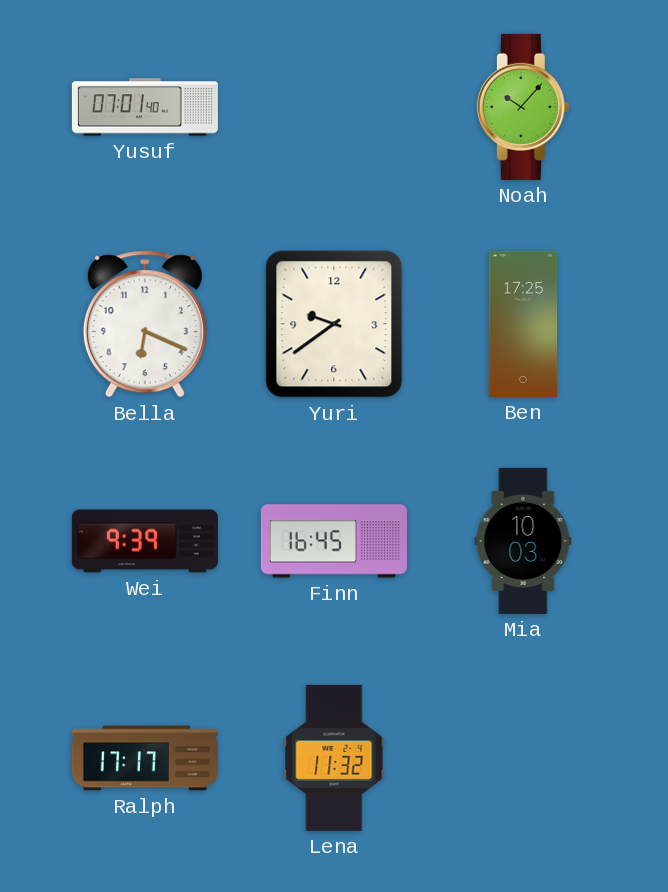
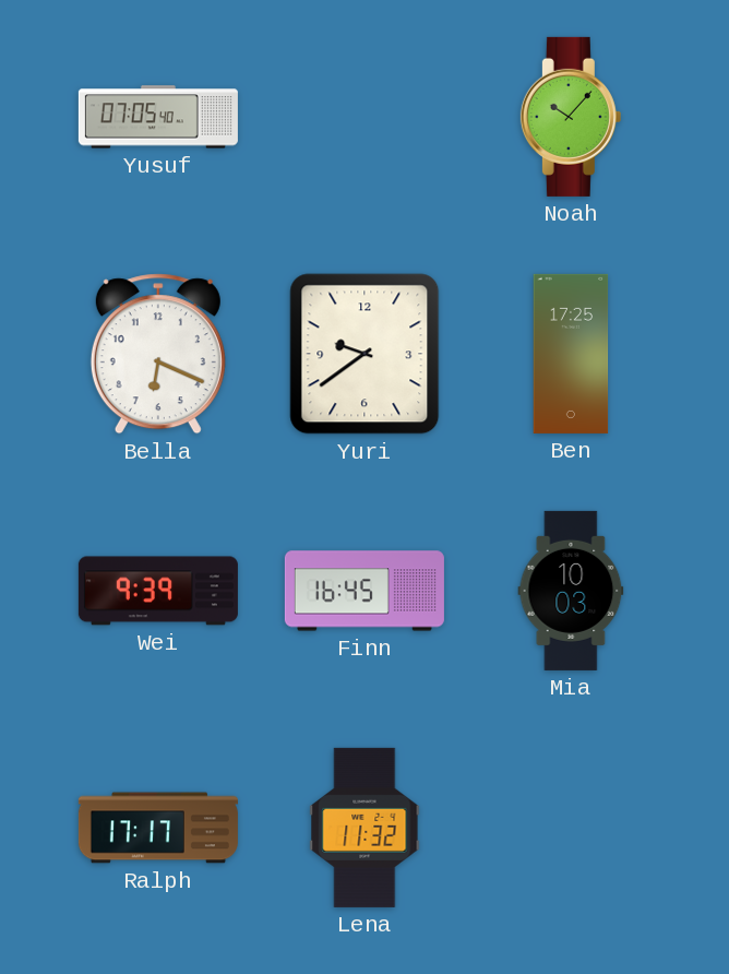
Yusuf: 07:01 -> 07:05
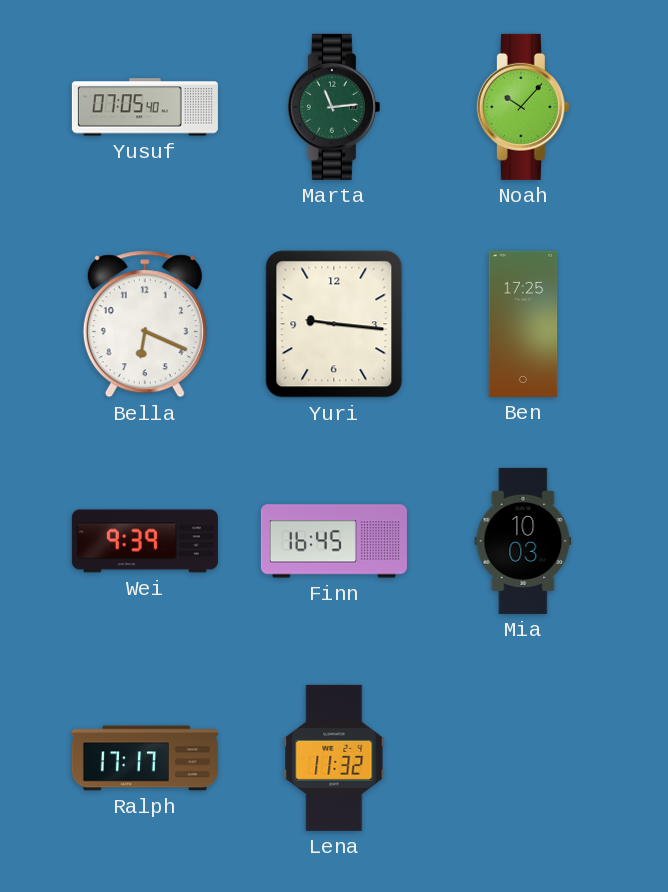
Marta: none -> 11:14
Yuri: 9:39 -> 9:16
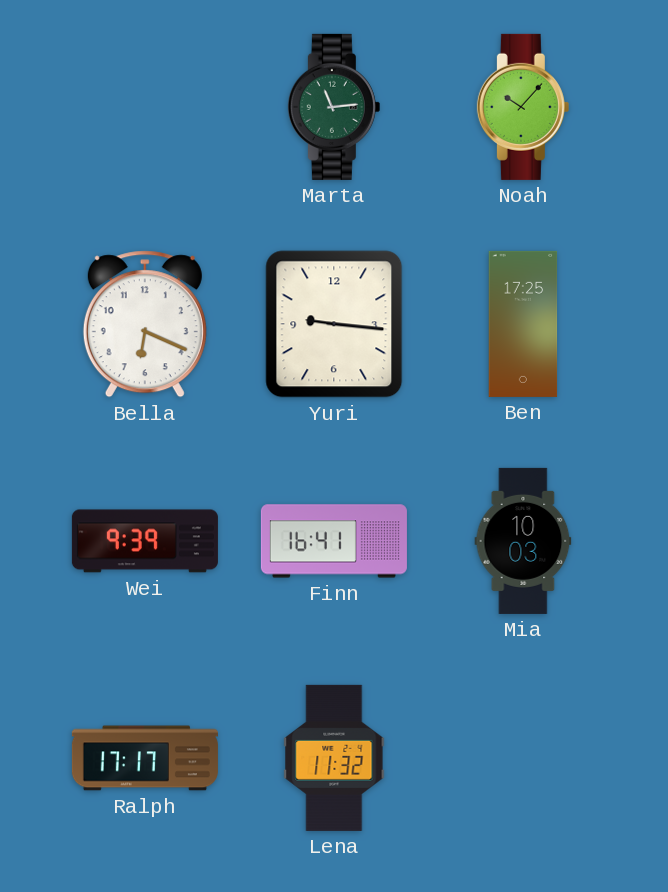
Yusuf: 07:05 -> none
Finn: 16:45 -> 16:41
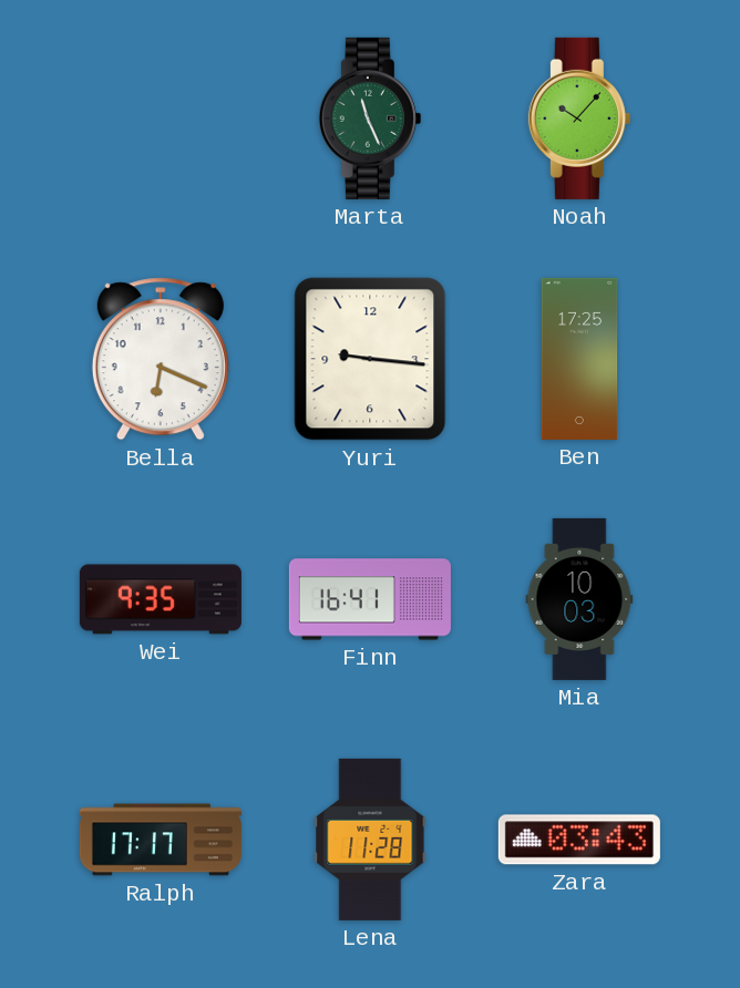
Marta: 11:14 -> 11:26
Wei: 9:39 -> 9:35
Lena: 11:32 -> 11:28
Zara: none -> 03:43
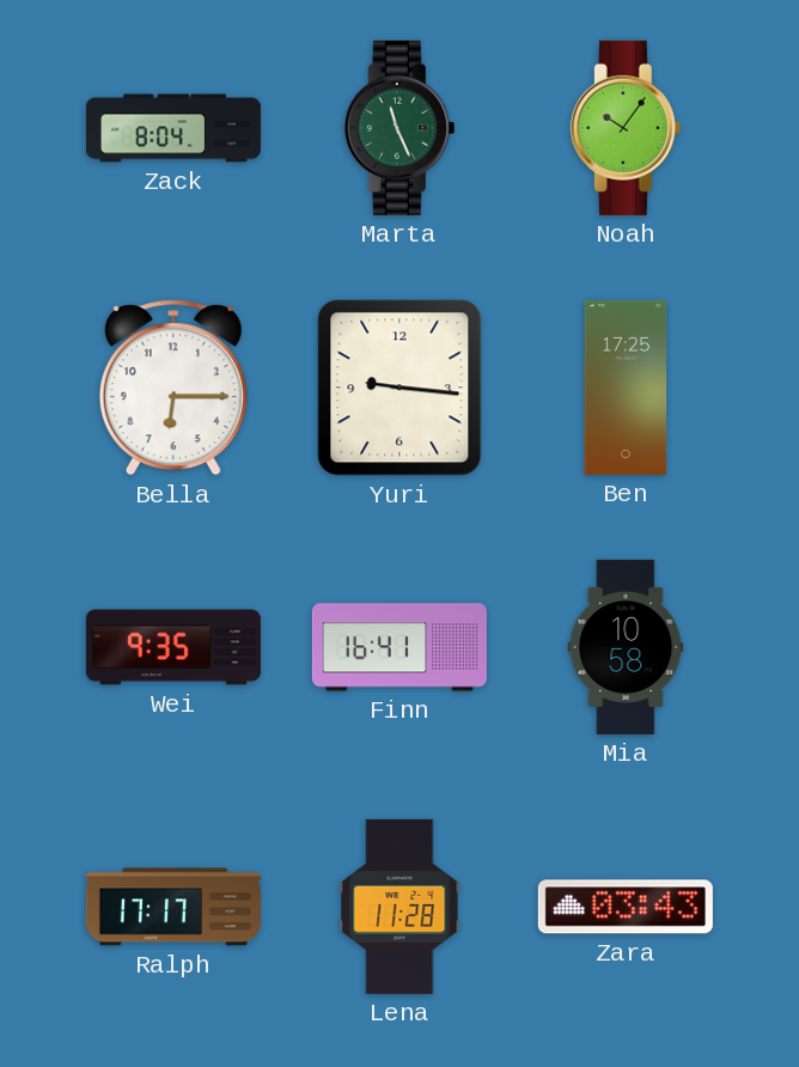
Zack: none -> 8:04
Noah: 10:07 -> 10:06
Bella: 6:19 -> 6:15
Mia: 10:03 -> 10:58
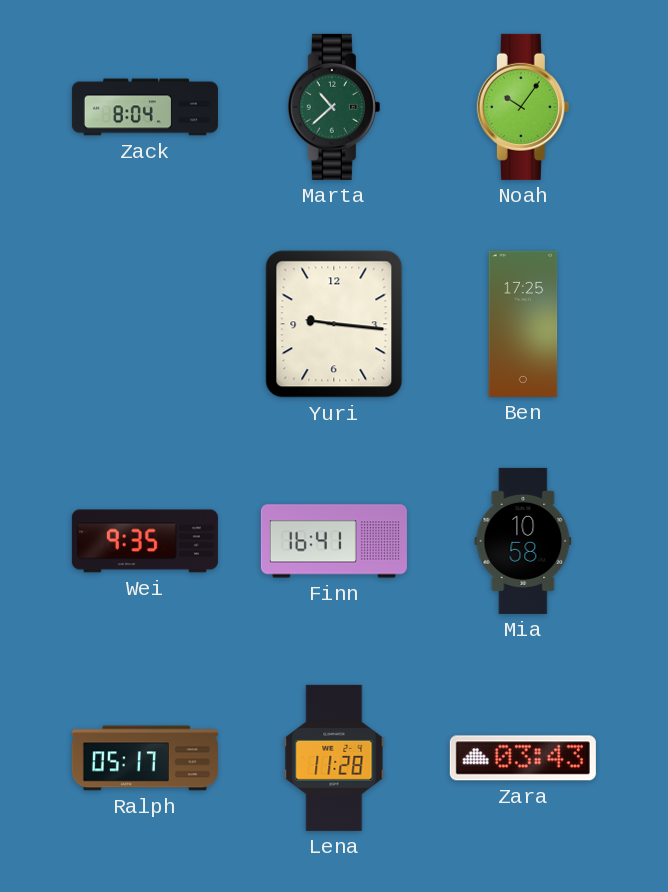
Marta: 11:26 -> 10:38
Bella: 6:15 -> none
Ralph: 17:17 -> 05:17
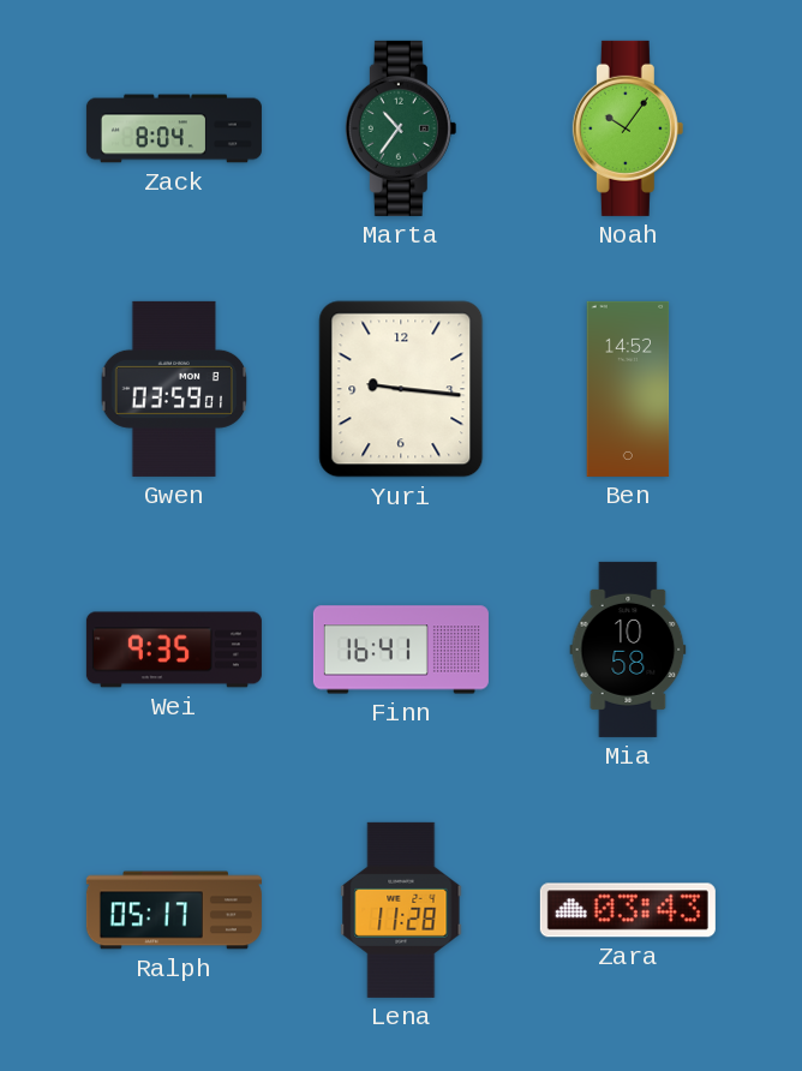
Marta: 10:38 -> 10:36
Gwen: none -> 03:59
Ben: 17:25 -> 14:52
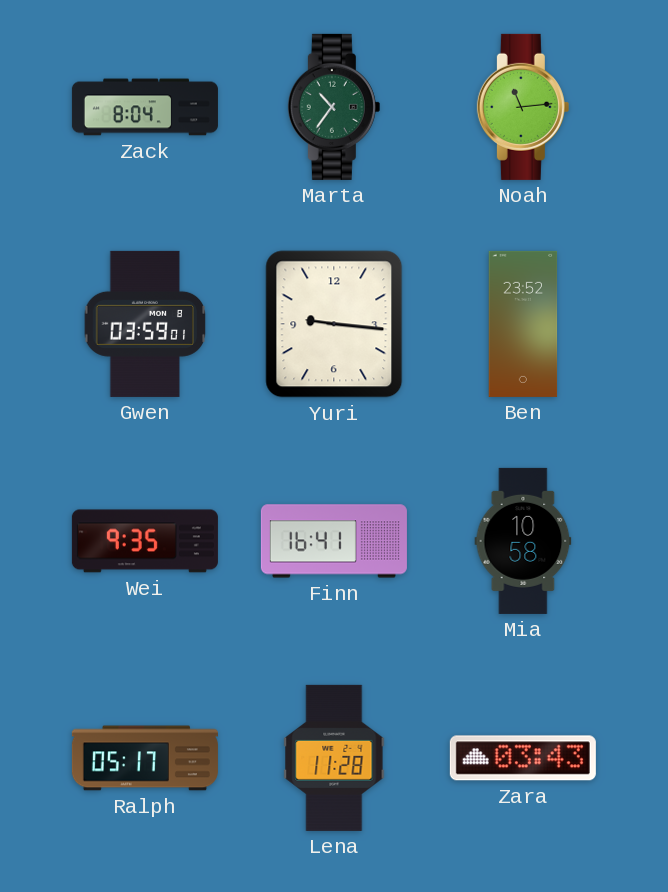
Noah: 10:06 -> 11:14
Ben: 14:52 -> 23:52
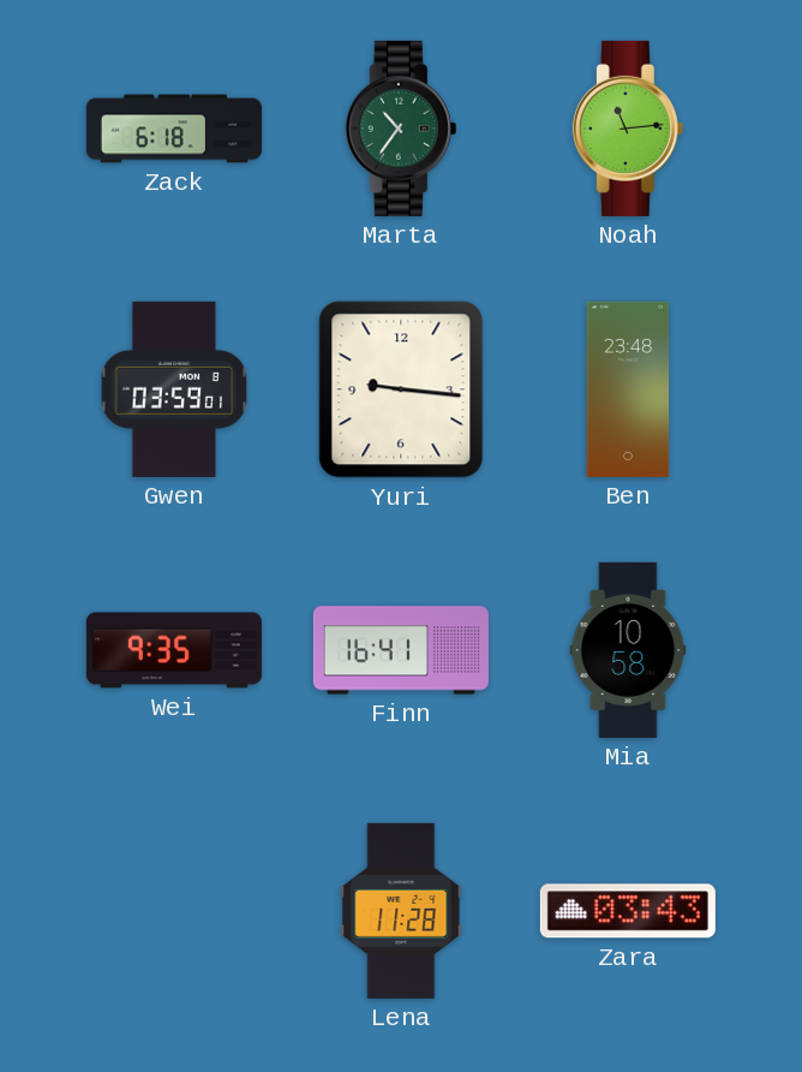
Zack: 8:04 -> 6:18
Ben: 23:52 -> 23:48
Ralph: 05:17 -> none
